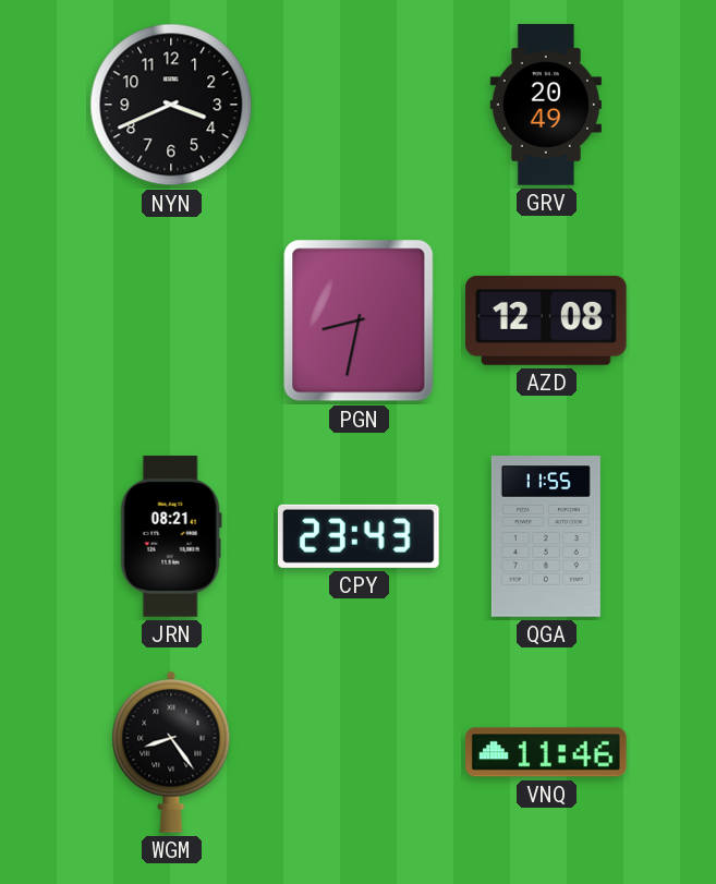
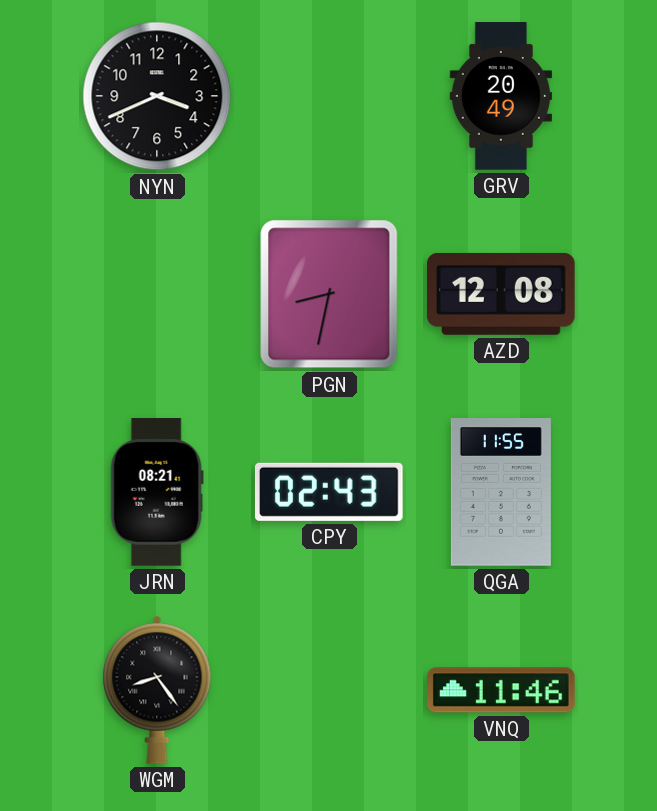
CPY: 23:43 -> 02:43
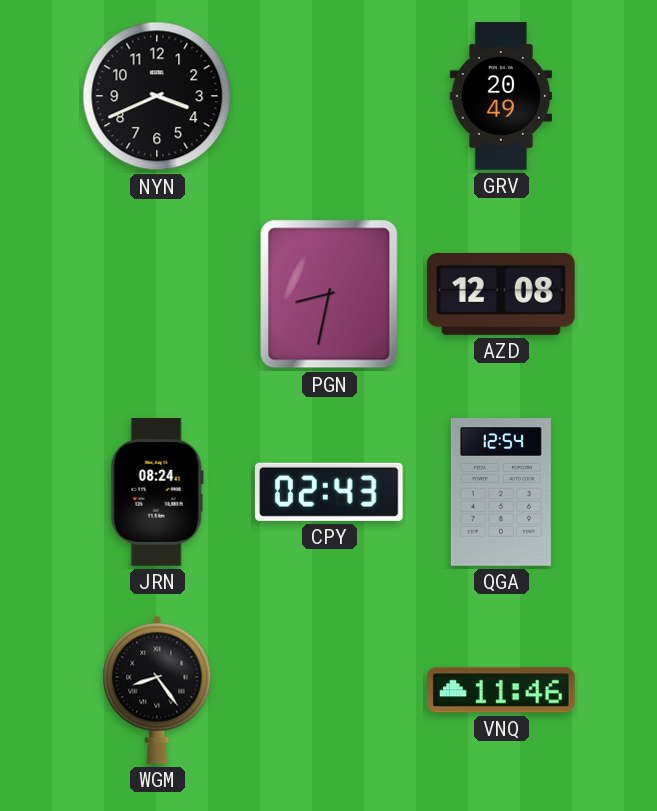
JRN: 08:21 -> 08:24
QGA: 11:55 -> 12:54
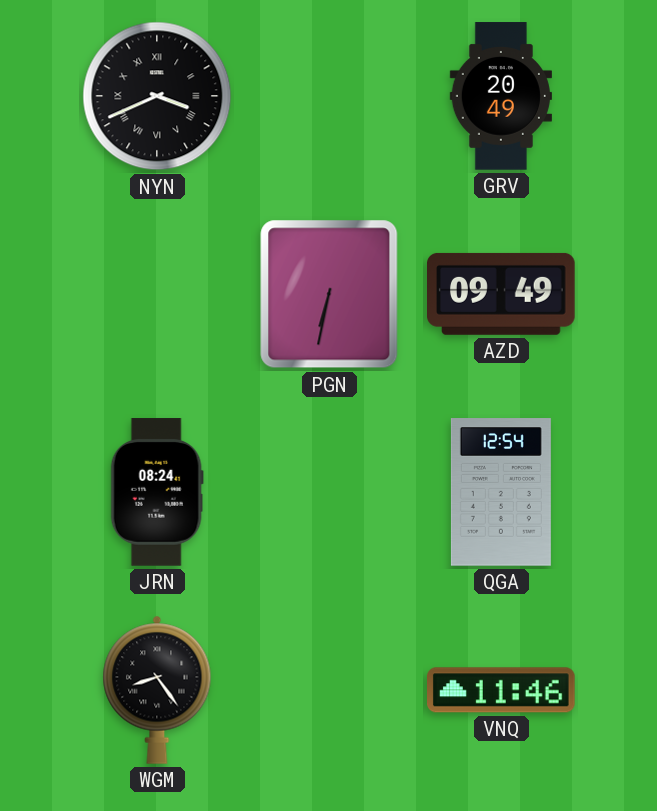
NYN numerals: Arabic -> Roman
PGN: 8:32 -> 6:32
AZD: 12:08 -> 09:49
CPY: 02:43 -> none
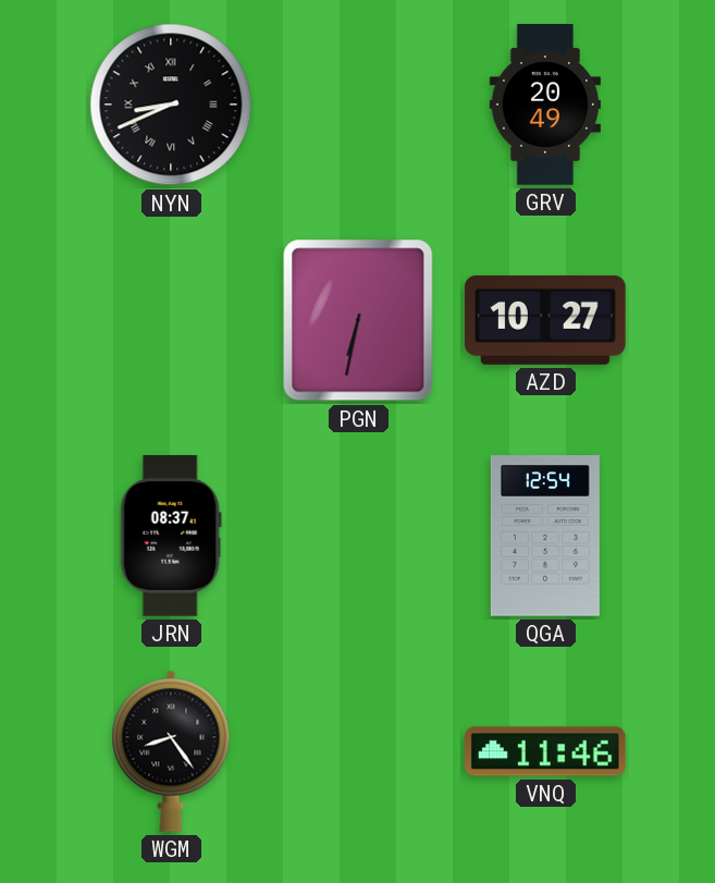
NYN: 3:41 -> 8:41
AZD: 09:49 -> 10:27
JRN: 08:24 -> 08:37
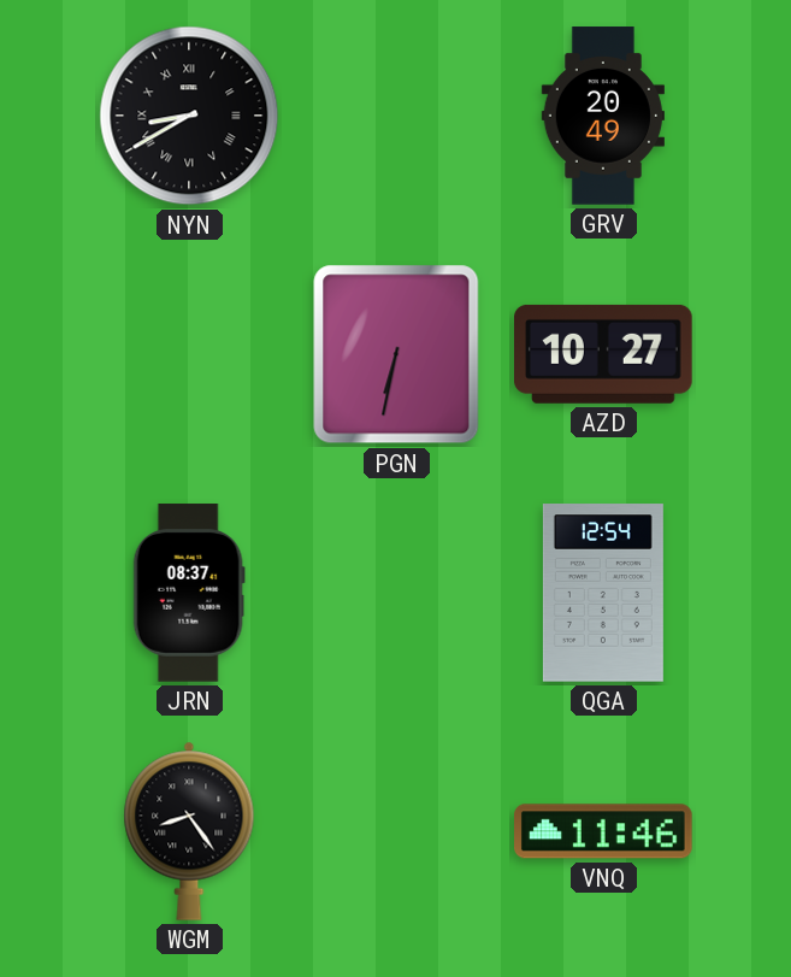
NYN: 8:41 -> 8:40
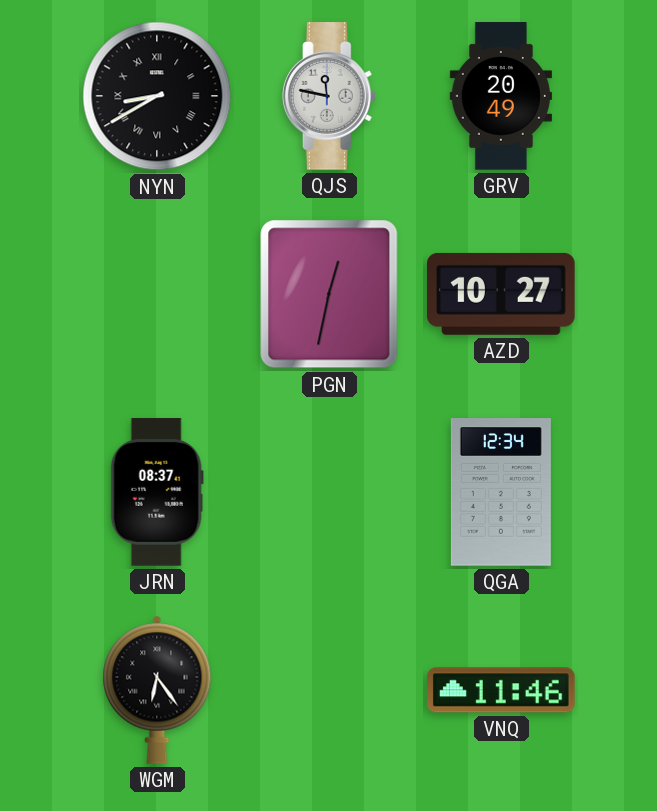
QJS: none -> 11:47
PGN: 6:32 -> 12:32
QGA: 12:54 -> 12:34
WGM: 8:24 -> 6:24
